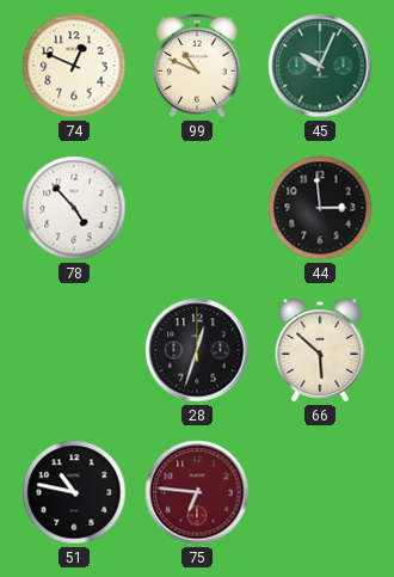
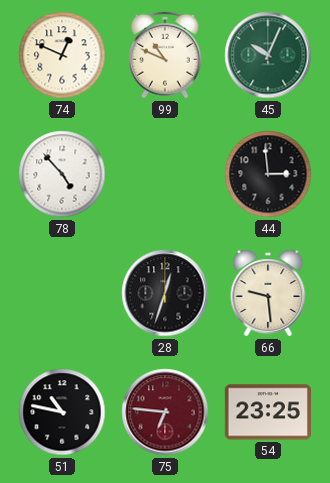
66: 5:52 -> 9:29
54: none -> 23:25
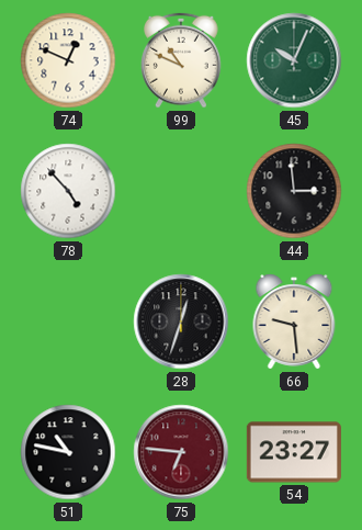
54: 23:25 -> 23:27
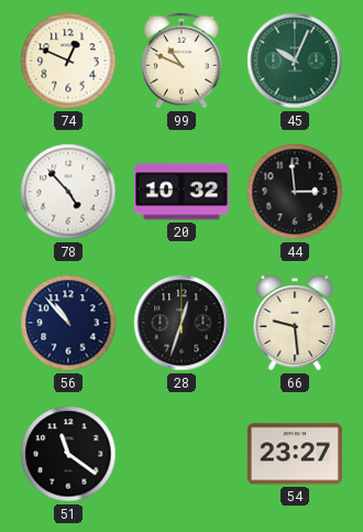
20: none -> 10:32
56: none -> 10:53
51: 10:47 -> 11:21
75: 6:46 -> none
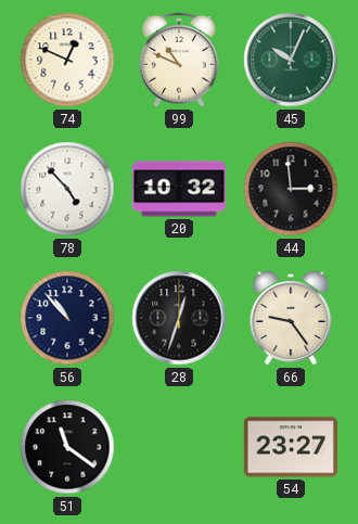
66: 9:29 -> 9:24
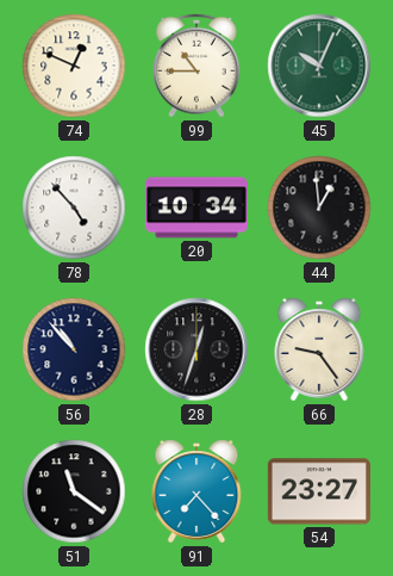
99: 10:49 -> 10:45
20: 10:32 -> 10:34
44: 2:59 -> 12:59
91: none -> 7:23
